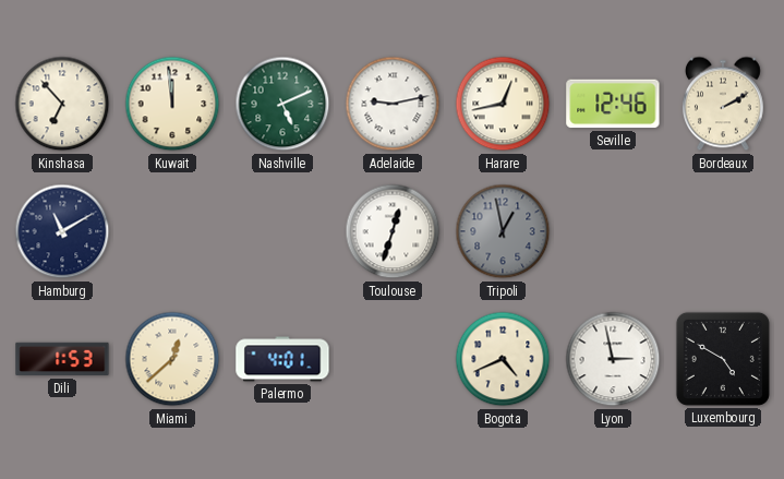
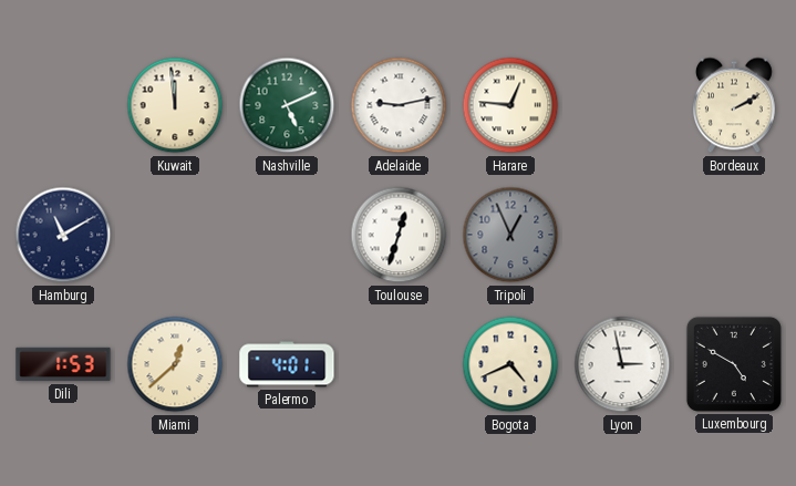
Kinshasa: 6:53 -> none
Harare: 12:43 -> 12:46
Seville: 12:46 -> none
Tripoli: 12:58 -> 12:56
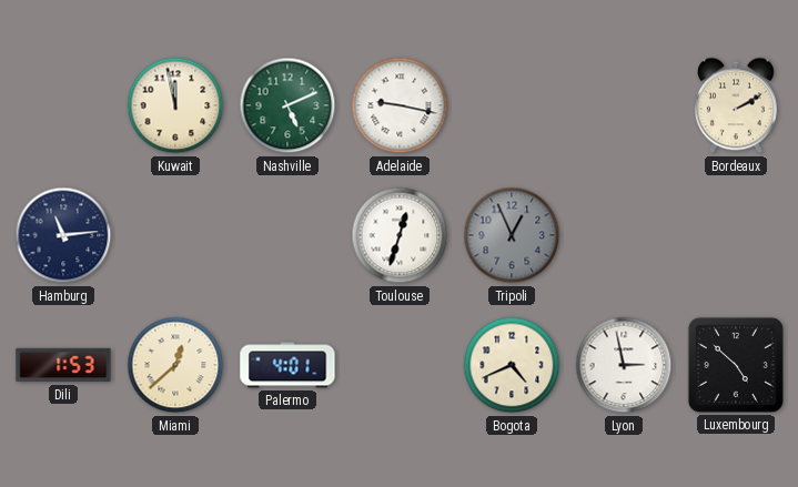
Kuwait: 11:59 -> 11:58
Adelaide: 9:13 -> 9:17
Harare: 12:46 -> none
Hamburg: 11:10 -> 11:14
Luxembourg: 4:50 -> 4:52
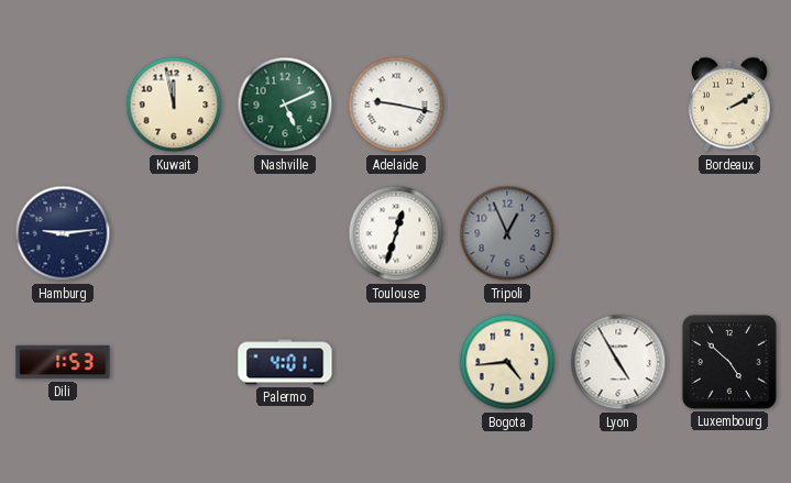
Hamburg: 11:14 -> 9:14
Miami: 12:38 -> none
Bogota: 4:41 -> 4:44
Lyon: 2:58 -> 4:55
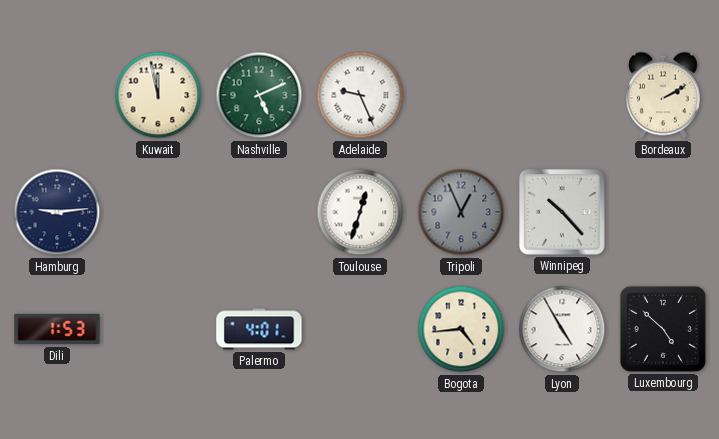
Adelaide: 9:17 -> 9:26
Winnipeg: none -> 10:23
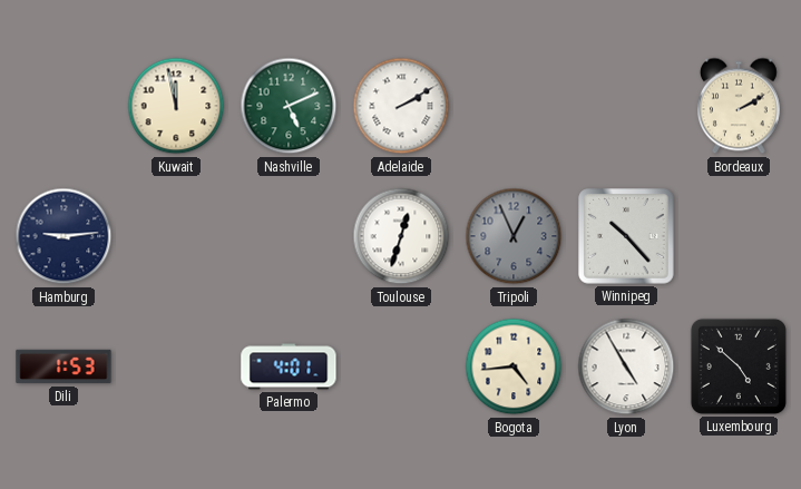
Adelaide: 9:26 -> 2:10
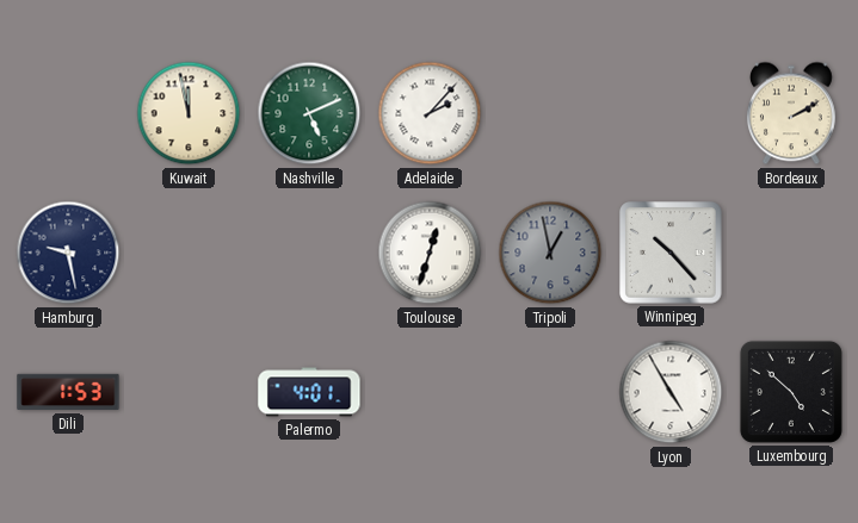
Adelaide: 2:10 -> 2:07
Hamburg: 9:14 -> 9:28
Tripoli: 12:56 -> 12:58
Bogota: 4:44 -> none
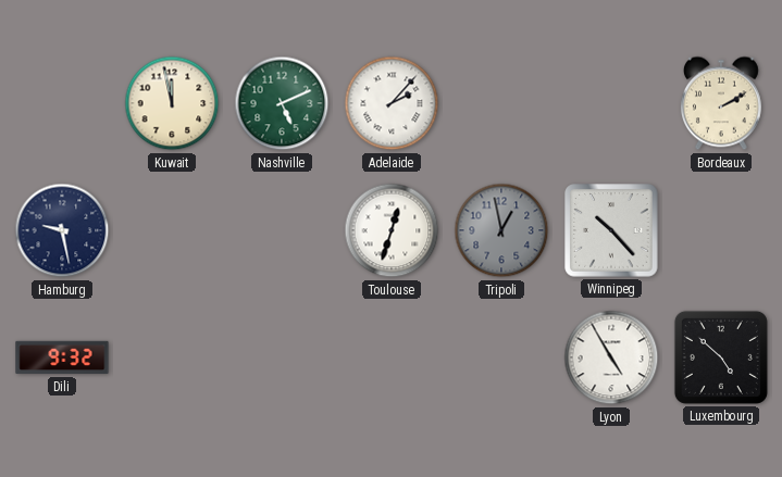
Dili: 1:53 -> 9:32
Palermo: 4:01 -> none
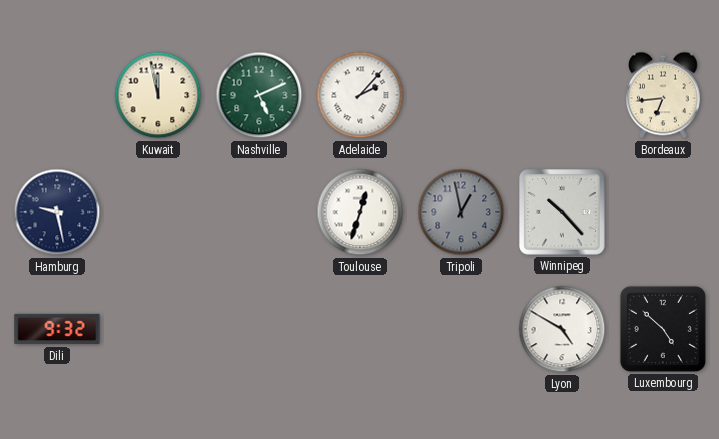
Bordeaux: 2:10 -> 6:44
Lyon: 4:55 -> 4:50
